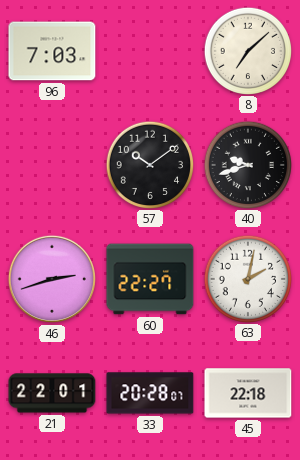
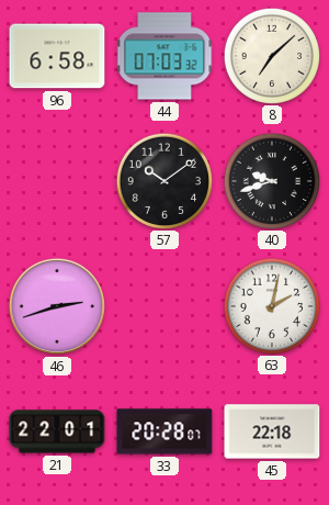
96: 7:03 -> 6:58
44: none -> 07:03
60: 22:27 -> none
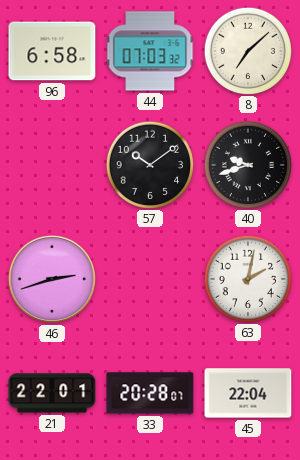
45: 22:18 -> 22:04
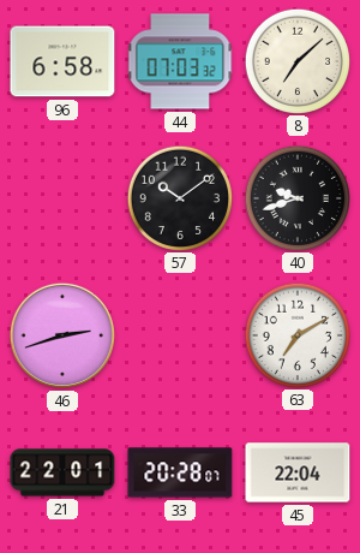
63: 2:02 -> 7:10
